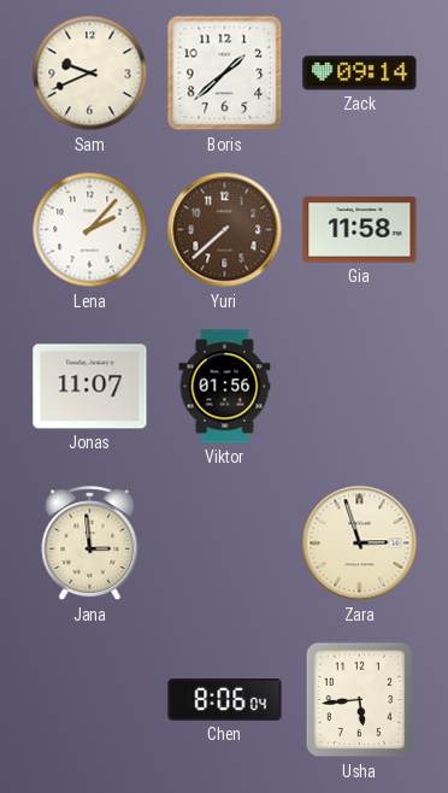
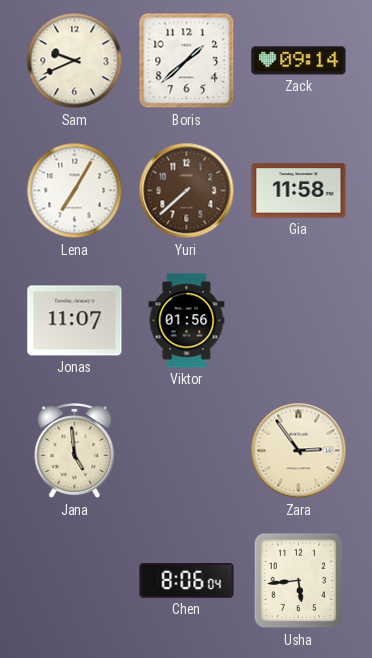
Lena: 2:07 -> 7:05
Jana: 2:59 -> 4:59
Zara: 2:57 -> 2:54
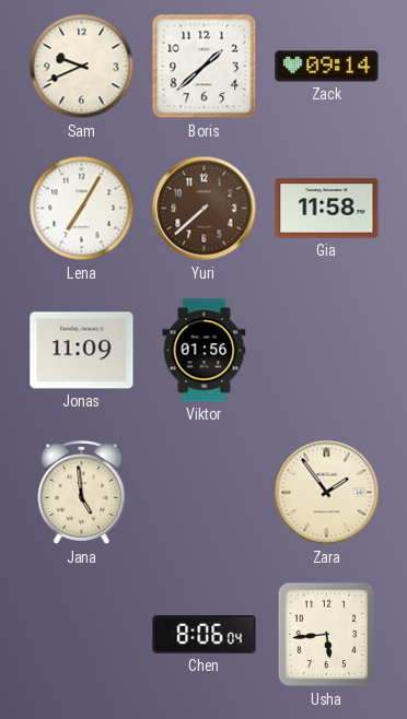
Jonas: 11:07 -> 11:09
Zara: 2:54 -> 1:54
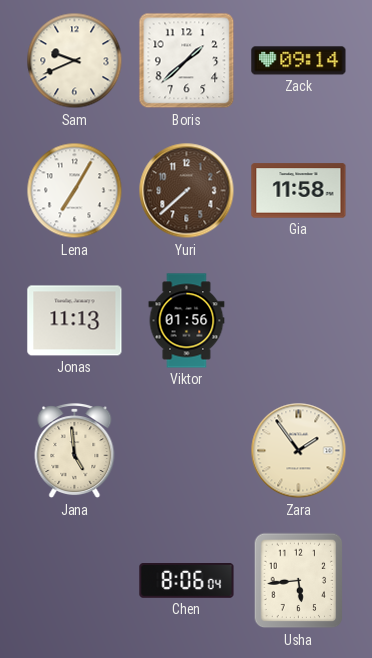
Jonas: 11:09 -> 11:13
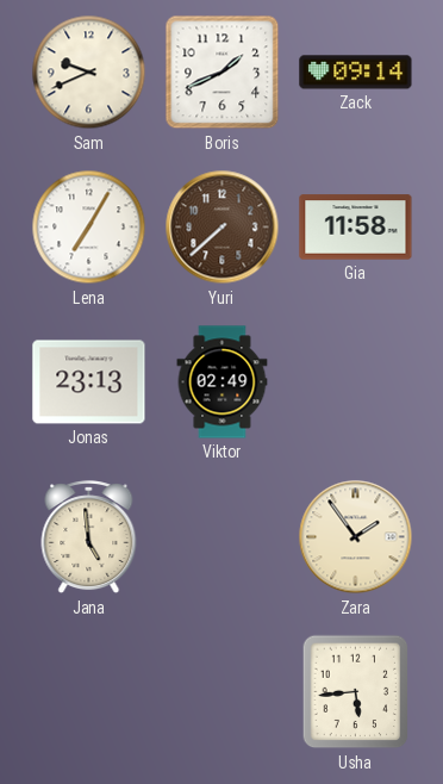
Boris: 1:38 -> 1:41
Jonas: 11:13 -> 23:13
Viktor: 01:56 -> 02:49
Chen: 8:06 -> none
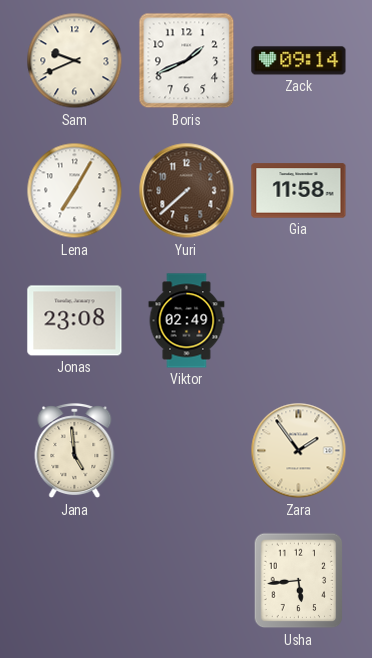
Jonas: 23:13 -> 23:08
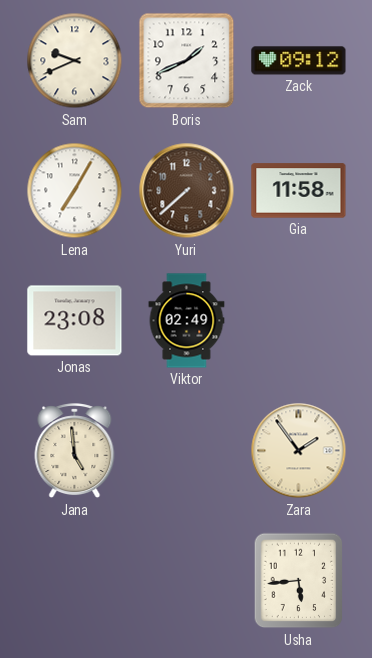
Zack: 09:14 -> 09:12
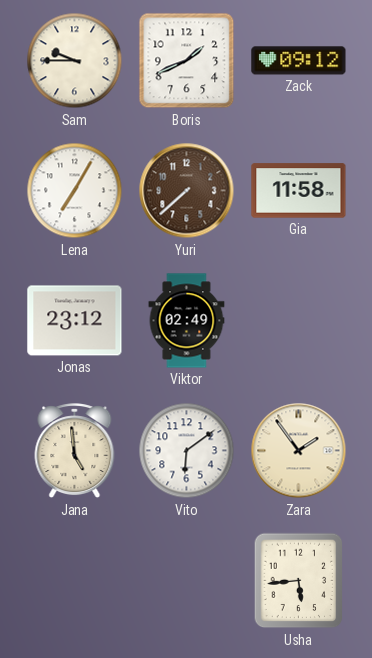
Sam: 9:41 -> 9:45
Jonas: 23:08 -> 23:12
Vito: none -> 6:09
